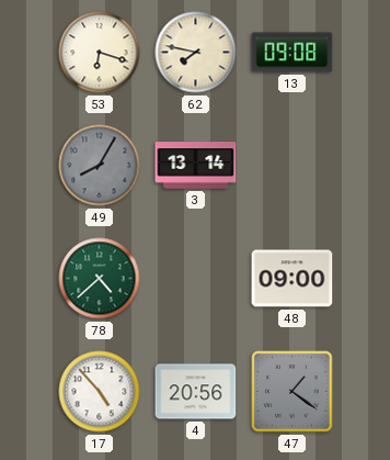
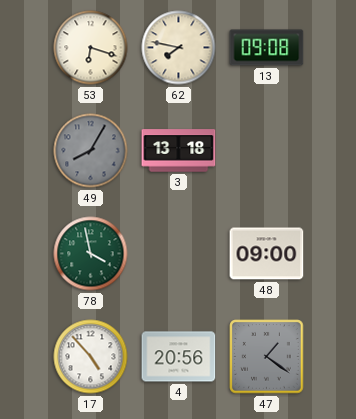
3: 13:14 -> 13:18
78: 4:38 -> 3:58
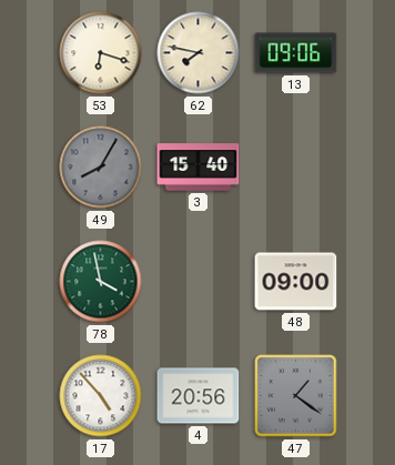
13: 09:08 -> 09:06
3: 13:18 -> 15:40
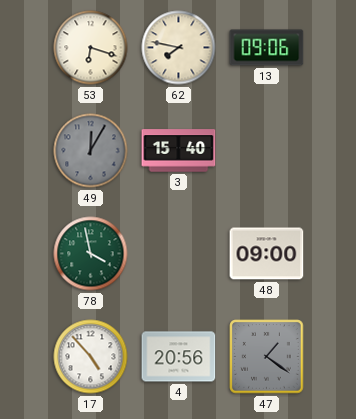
49: 8:05 -> 12:05
